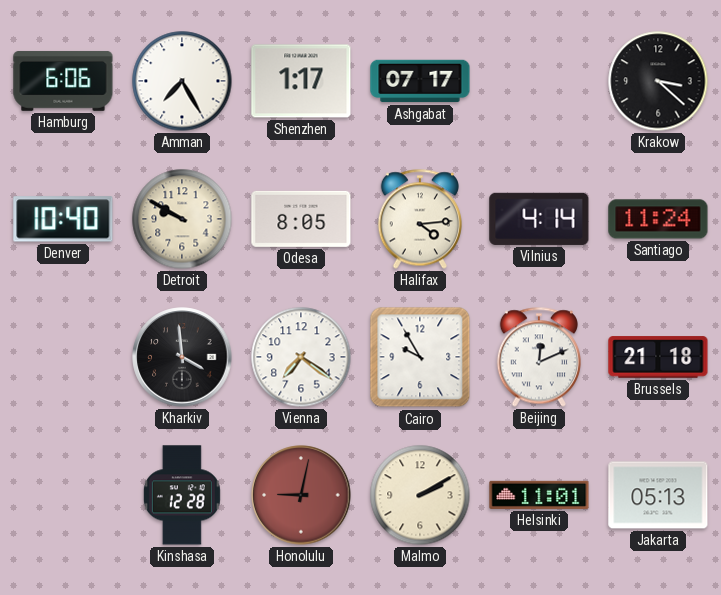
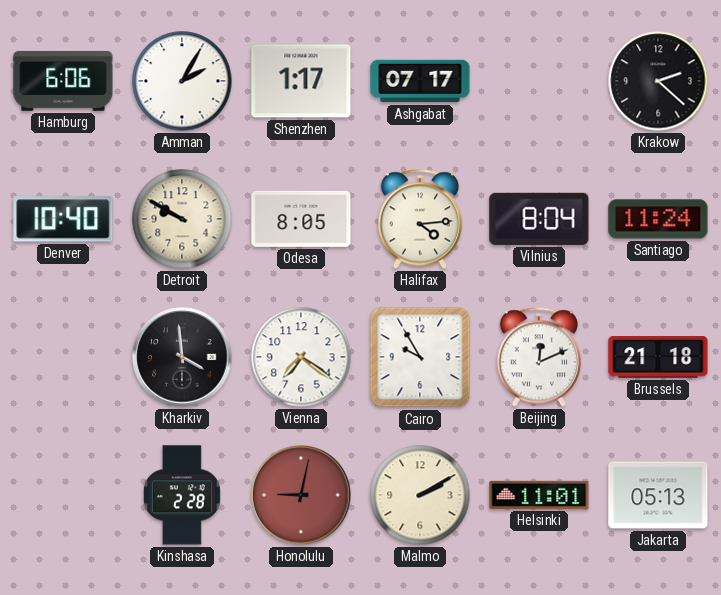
Amman: 7:25 -> 2:05
Krakow: 3:22 -> 2:22
Vilnius: 4:14 -> 8:04
Kinshasa: 12:28 -> 2:28
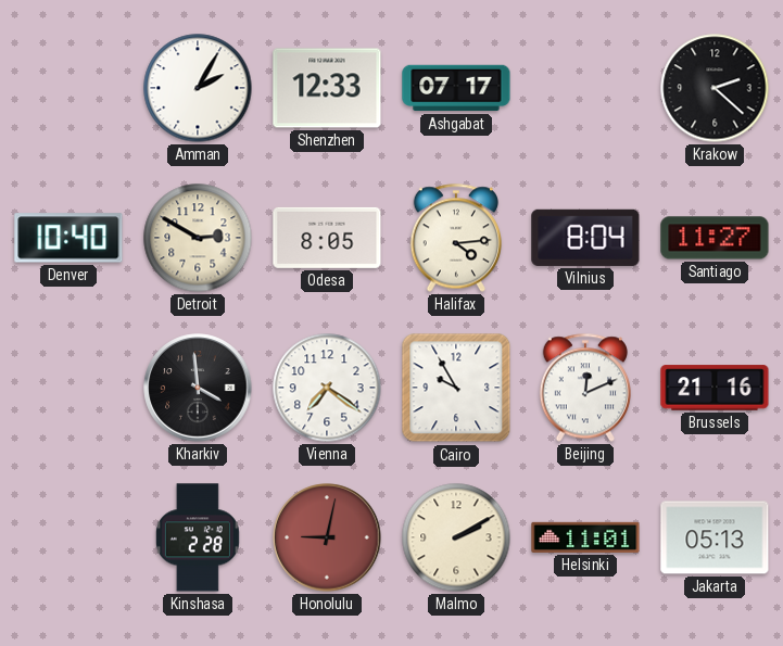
Hamburg: 6:06 -> none
Shenzhen: 1:17 -> 12:33
Detroit: 9:50 -> 2:50
Santiago: 11:24 -> 11:27
Brussels: 21:18 -> 21:16
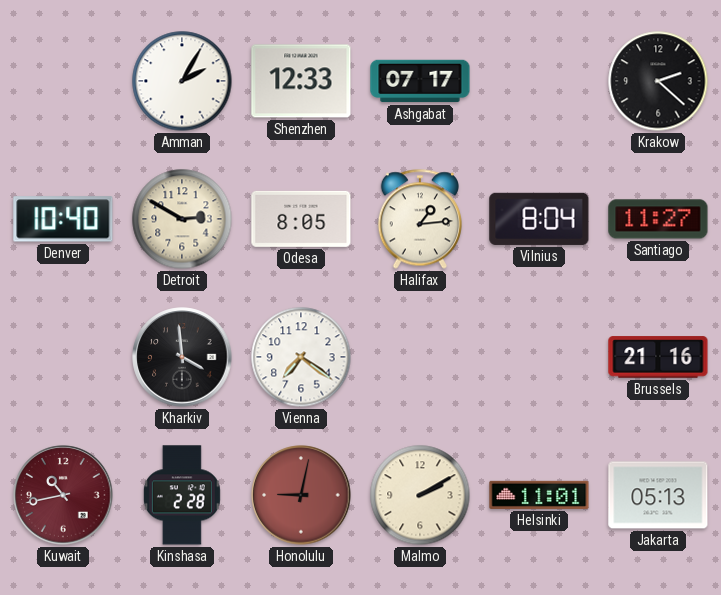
Halifax: 4:14 -> 1:14
Cairo: 9:55 -> none
Beijing: 12:11 -> none
Kuwait: none -> 10:43
